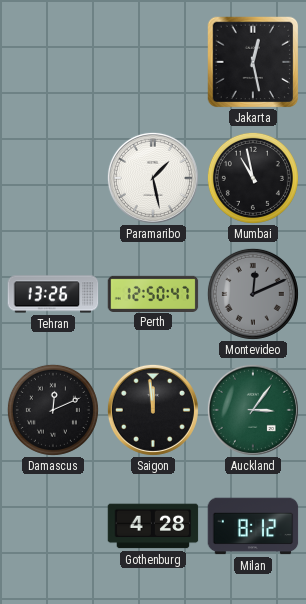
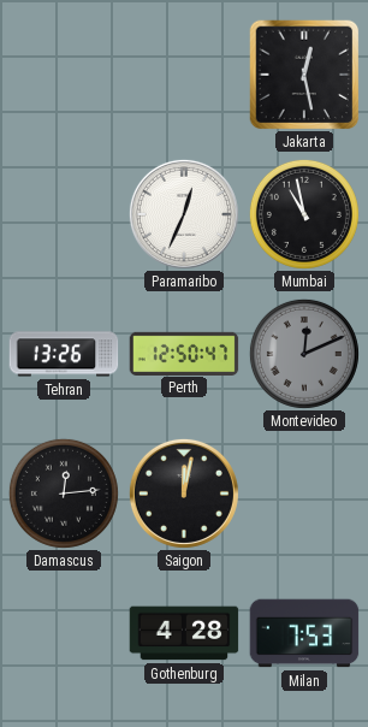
Paramaribo: 1:28 -> 12:34
Damascus: 12:11 -> 12:14
Saigon: 11:59 -> 12:02
Auckland: 3:06 -> none
Milan: 8:12 -> 7:53
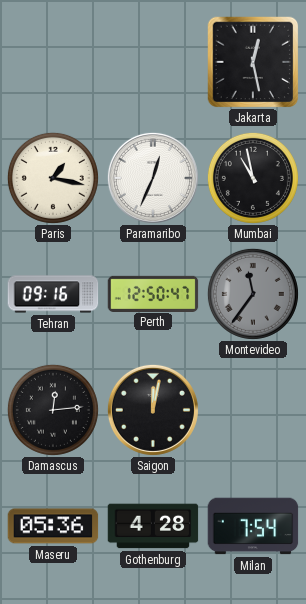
Paris: none -> 1:17
Tehran: 13:26 -> 09:16
Montevideo: 12:11 -> 11:36
Maseru: none -> 05:36
Milan: 7:53 -> 7:54
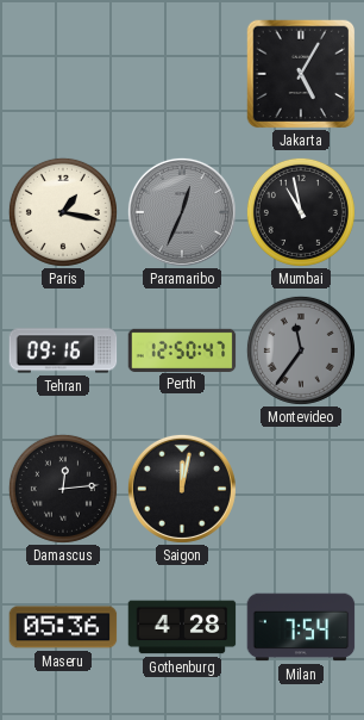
Jakarta: 12:28 -> 5:05
Paramaribo dial: white -> grey
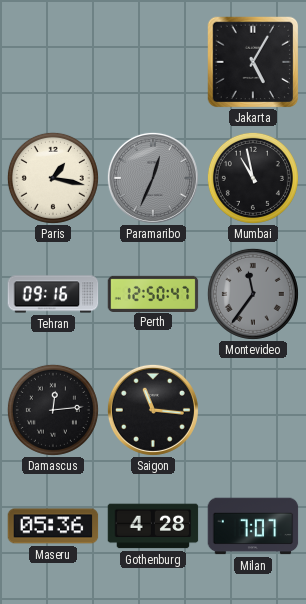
Saigon: 12:02 -> 11:16
Milan: 7:54 -> 7:07
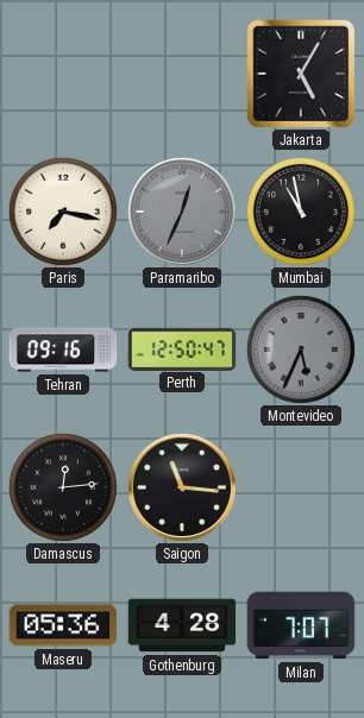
Paris: 1:17 -> 7:17
Montevideo: 11:36 -> 5:34
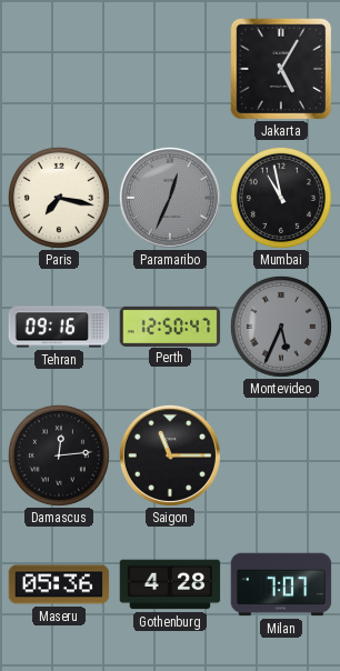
Saigon: 11:16 -> 11:15
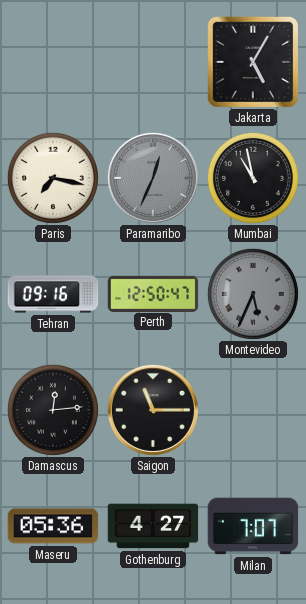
Gothenburg: 4:28 -> 4:27
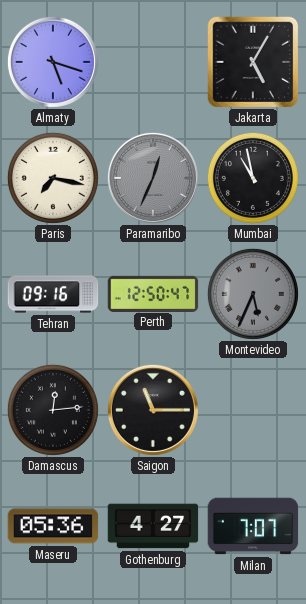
Almaty: none -> 5:18
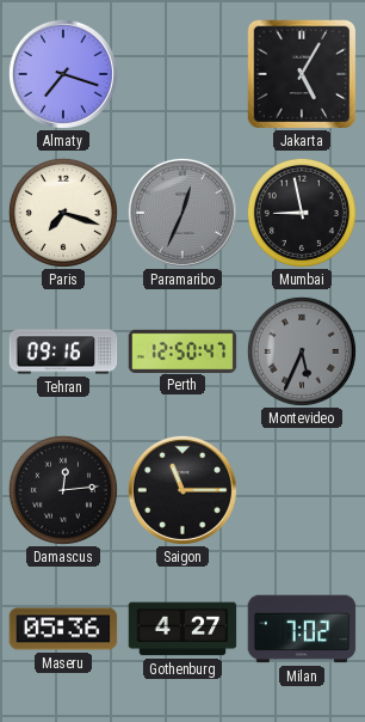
Almaty: 5:18 -> 7:18
Paris: 7:17 -> 7:18
Mumbai: 10:58 -> 8:58
Milan: 7:07 -> 7:02
